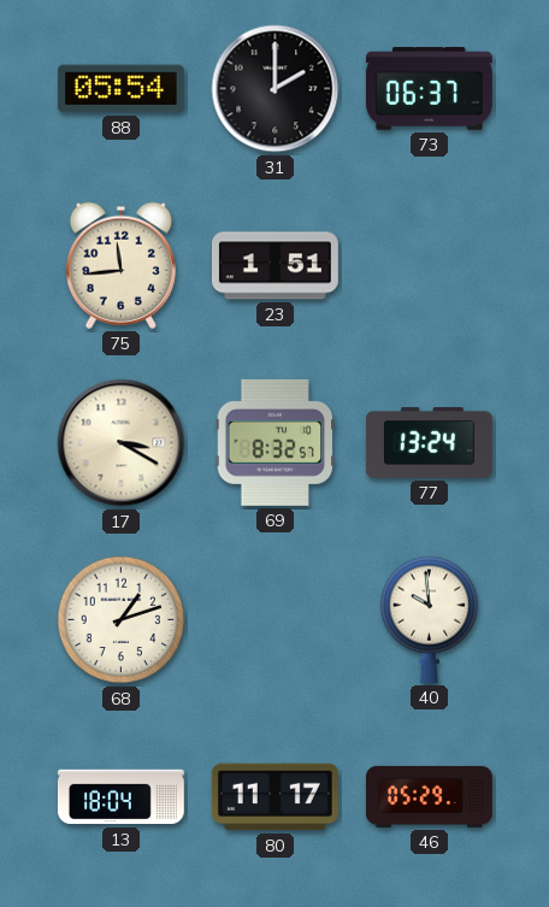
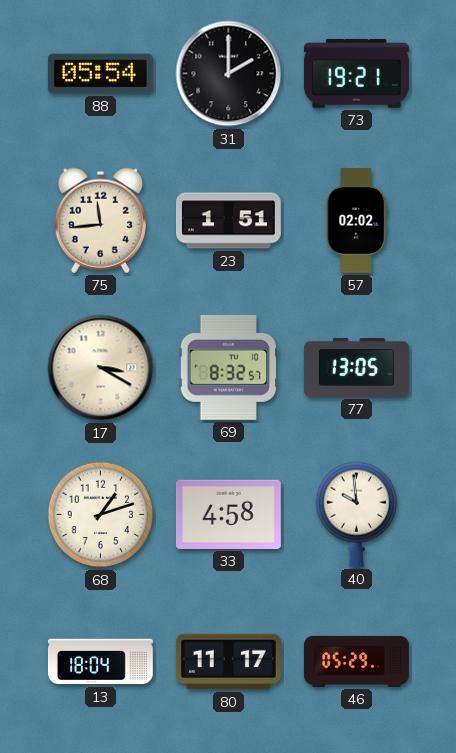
73: 06:37 -> 19:21
57: none -> 02:02
77: 13:24 -> 13:05
33: none -> 4:58
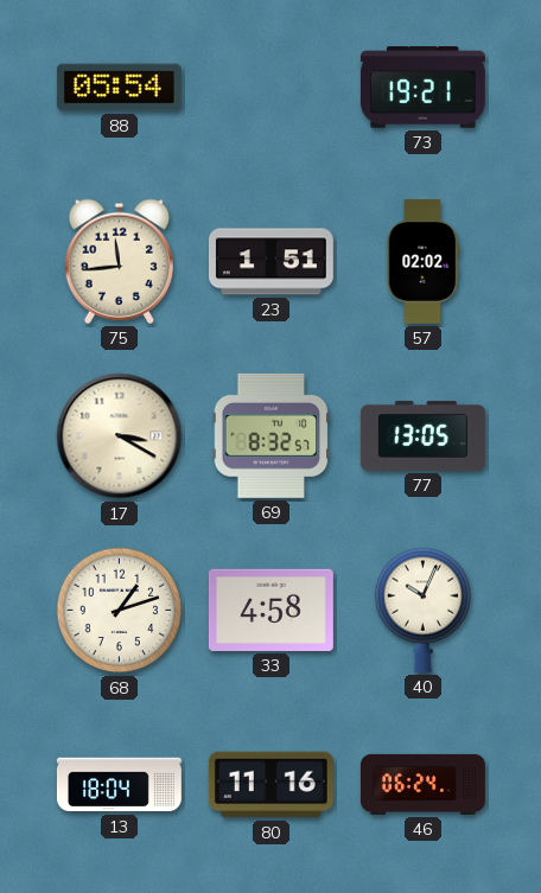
31: 2:00 -> none
40: 9:59 -> 10:04
80: 11:17 -> 11:16
46: 05:29 -> 06:24
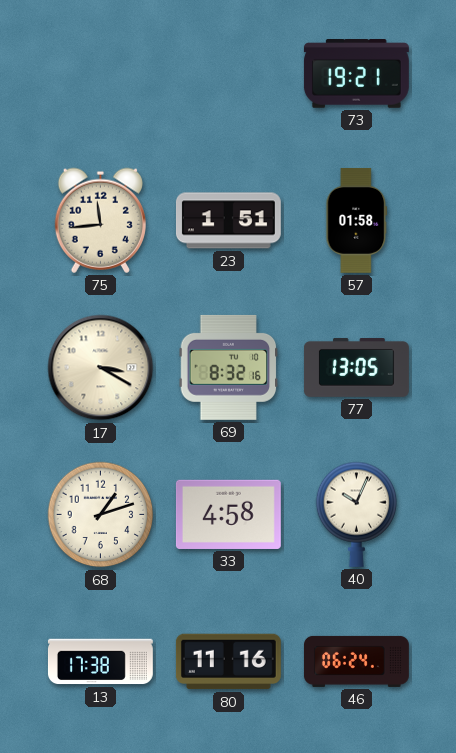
88: 05:54 -> none
57: 02:02 -> 01:58
69: 8:32:57 -> 8:32:16
13: 18:04 -> 17:38
